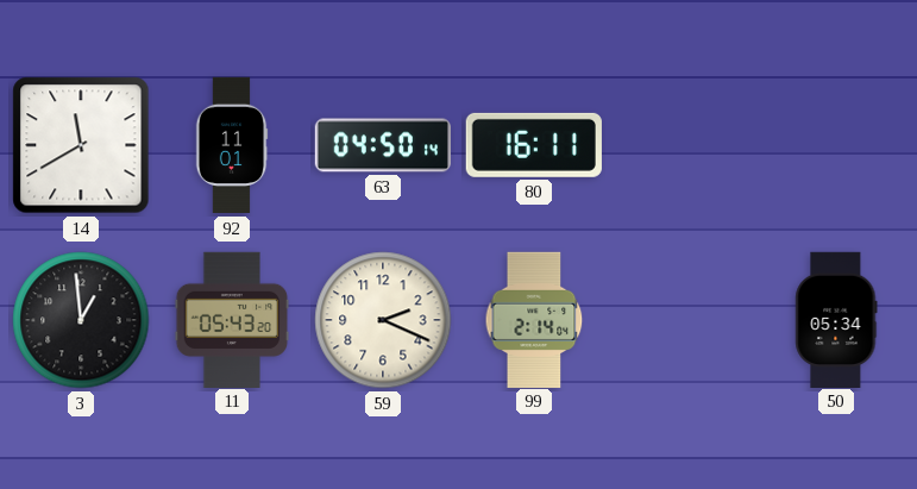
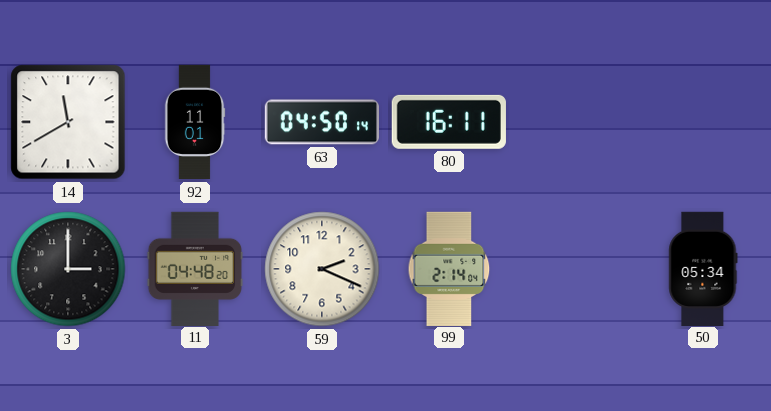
3: 12:59 -> 3:00
11: 05:43 -> 04:48
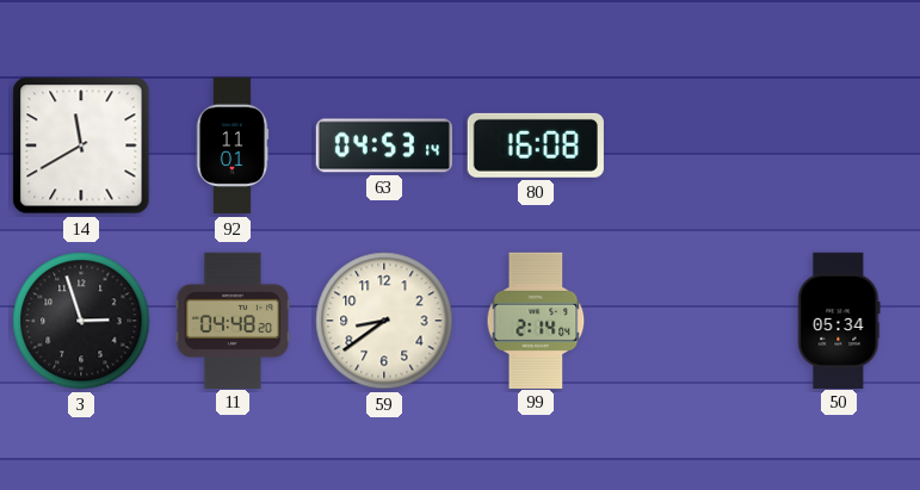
63: 04:50 -> 04:53
80: 16:11 -> 16:08
3: 3:00 -> 2:57
59: 2:19 -> 8:39
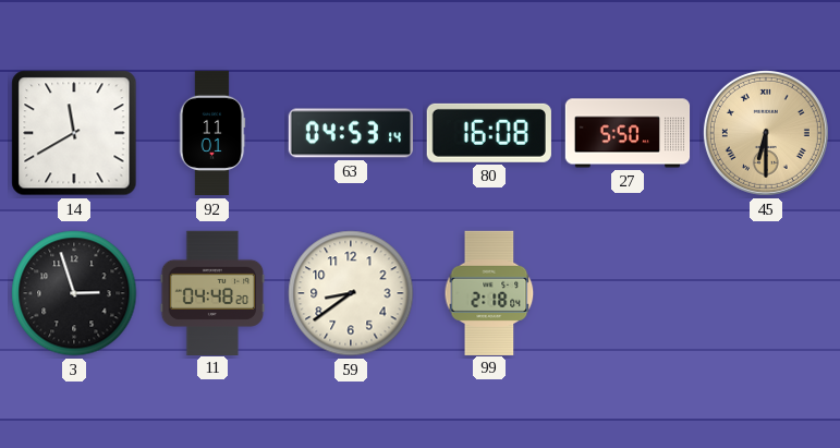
27: none -> 5:50
45: none -> 6:30
99: 2:14 -> 2:18
50: 05:34 -> none
